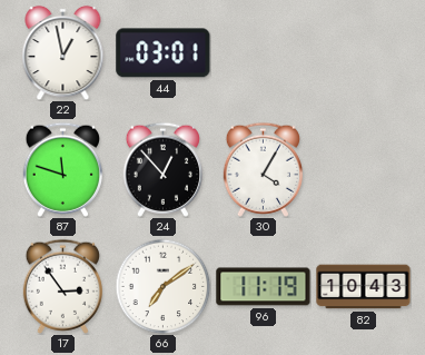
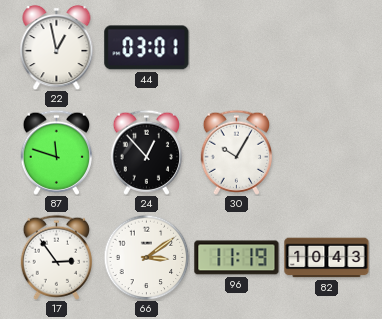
30: 4:05 -> 10:05
66: 7:09 -> 3:09
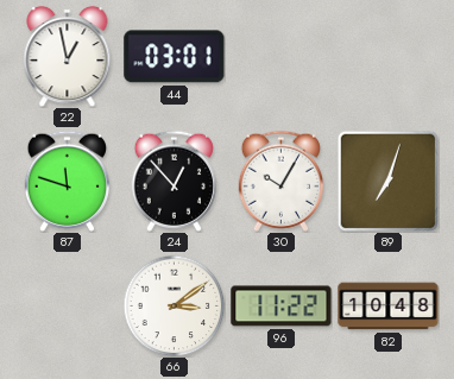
89: none -> 7:03
17: 2:54 -> none
96: 11:19 -> 11:22
82: 10:43 -> 10:48
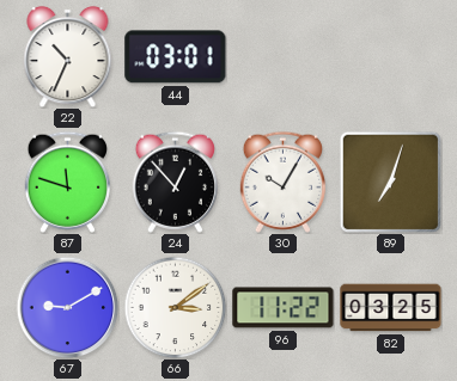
22: 12:58 -> 10:34
67: none -> 9:10
82: 10:48 -> 03:25
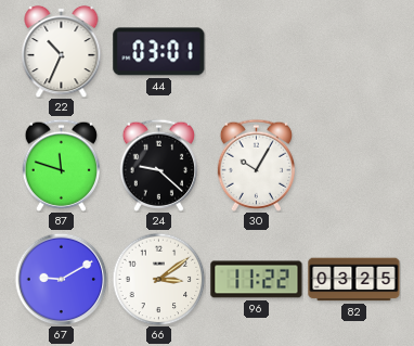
24: 12:53 -> 9:22
89: 7:03 -> none
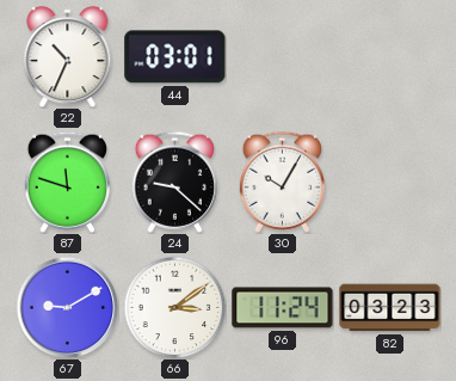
96: 11:22 -> 11:24
82: 03:25 -> 03:23
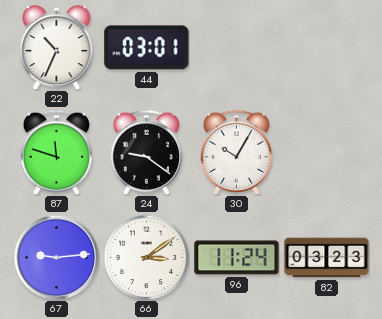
24: 9:22 -> 9:21
67: 9:10 -> 9:14
